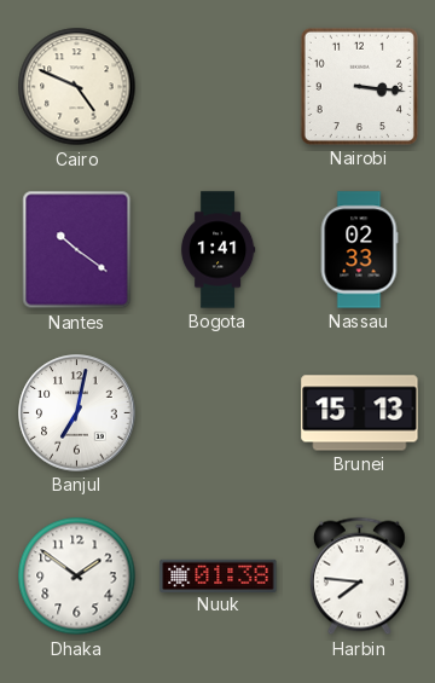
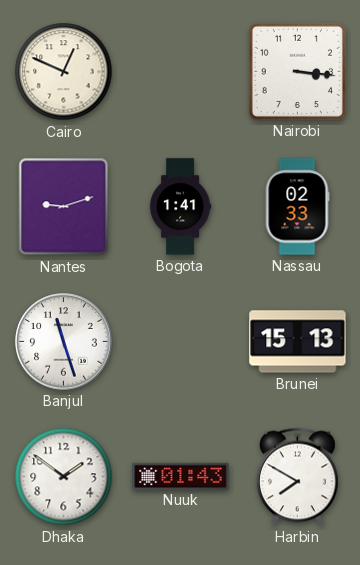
Cairo: 4:49 -> 12:49
Nantes: 10:21 -> 9:12
Banjul: 7:02 -> 11:27
Nuuk: 01:38 -> 01:43
Harbin: 7:46 -> 7:50
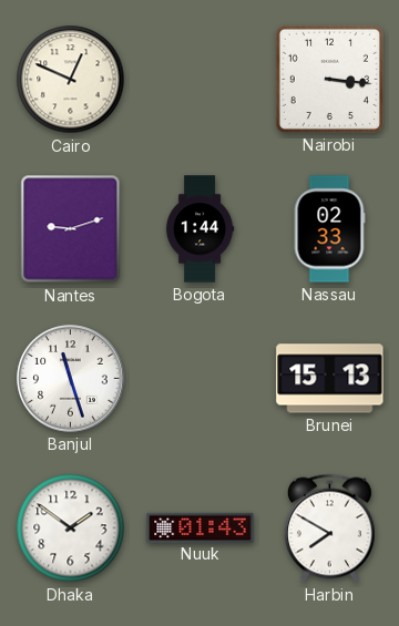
Bogota: 1:41 -> 1:44
